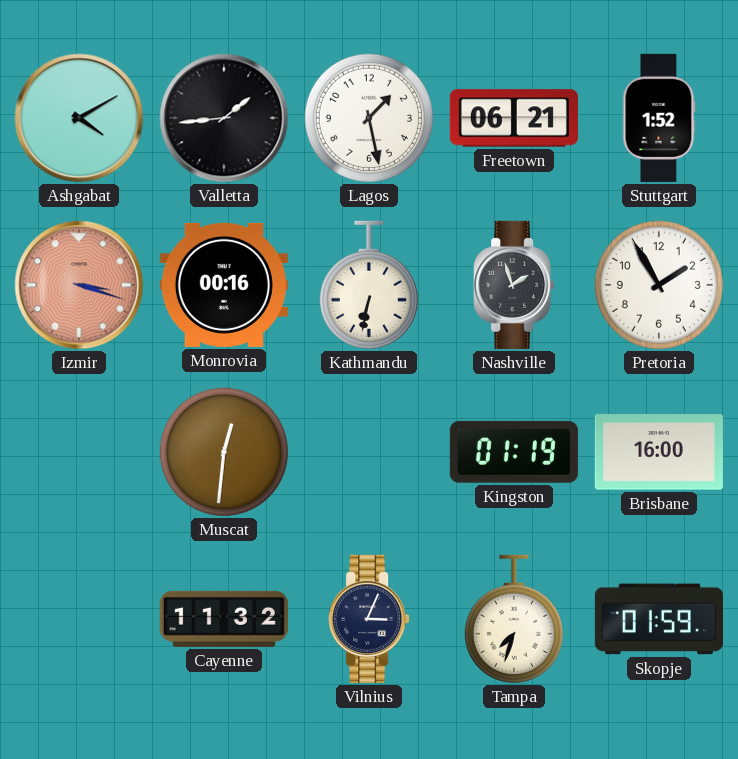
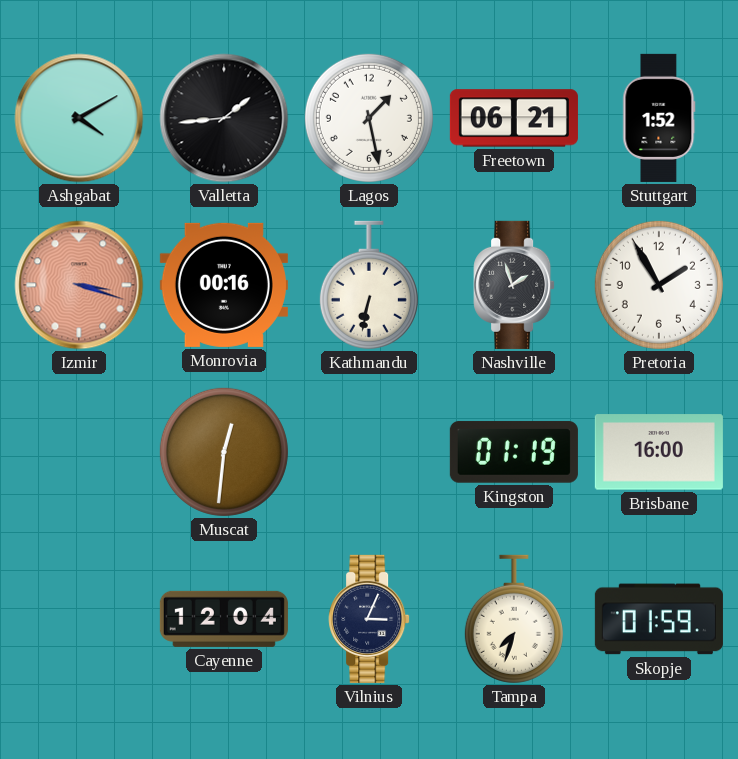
Cayenne: 11:32 -> 12:04
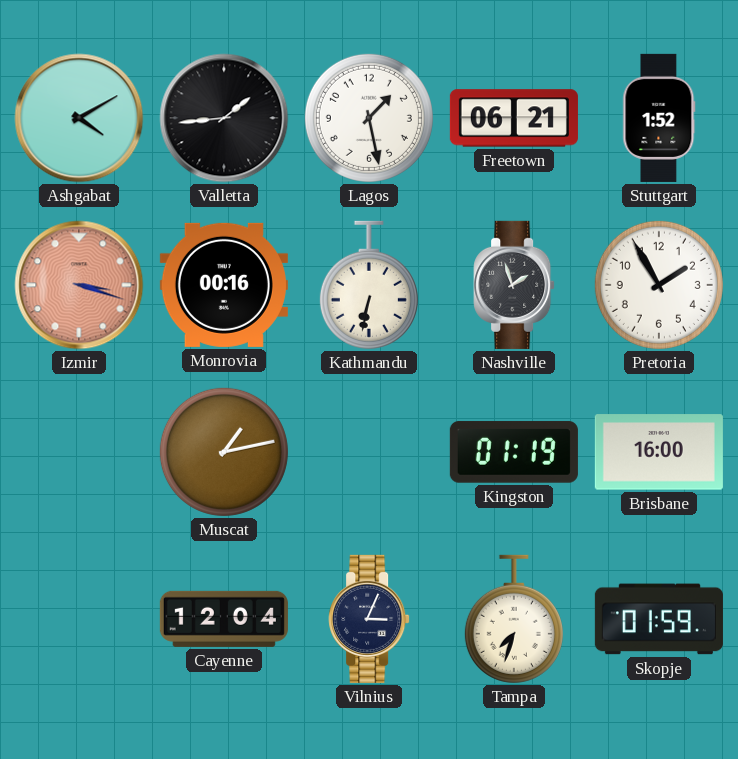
Muscat: 12:31 -> 1:13
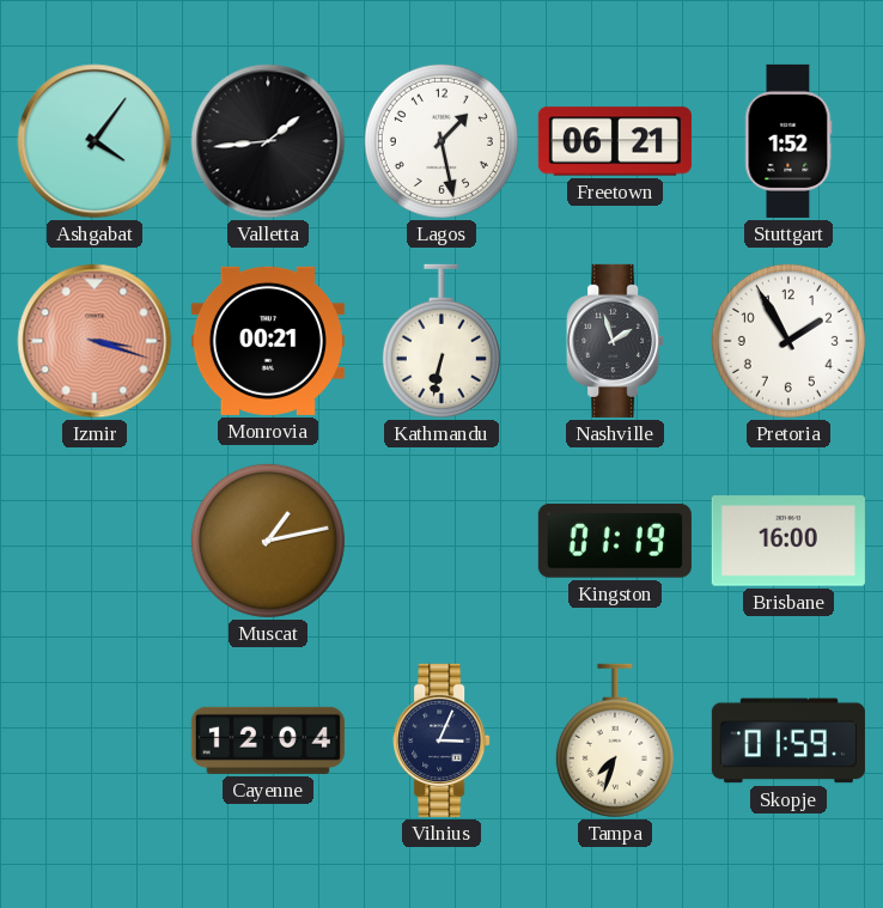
Ashgabat: 4:10 -> 4:06
Monrovia: 00:16 -> 00:21
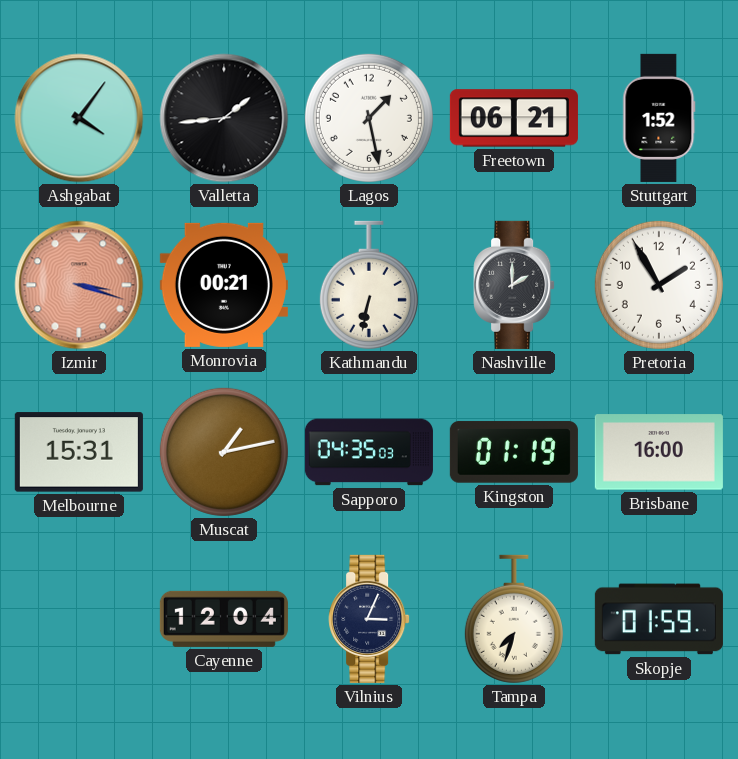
Nashville: 1:57 -> 2:00
Melbourne: none -> 15:31
Sapporo: none -> 04:35
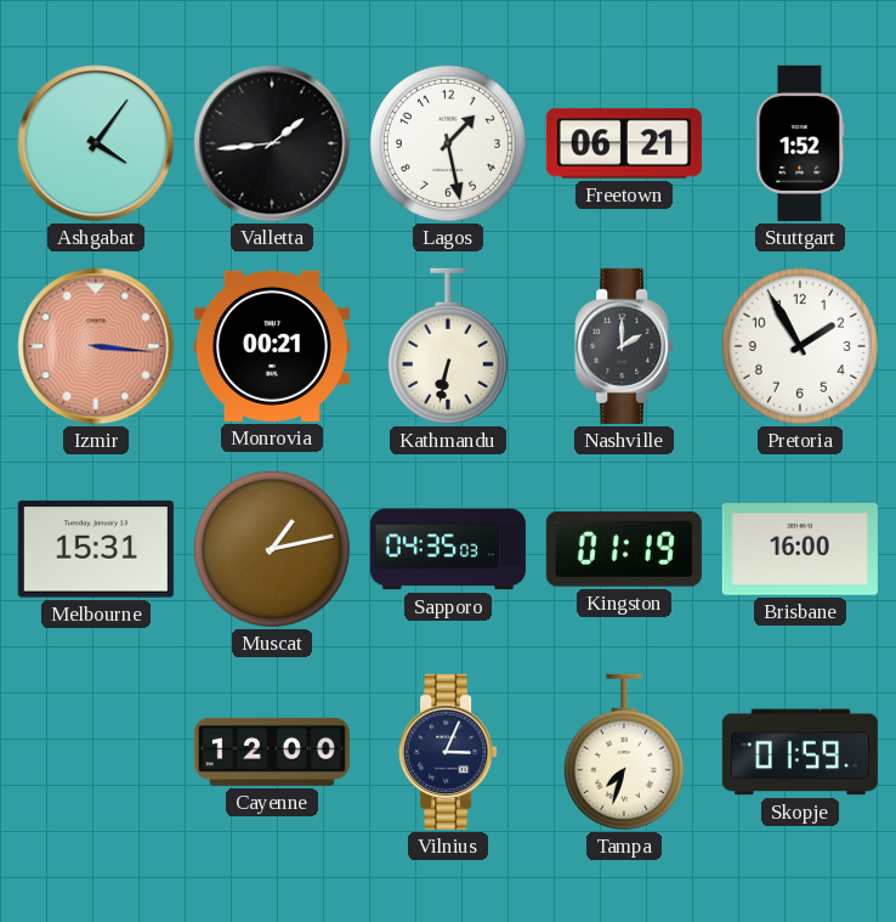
Izmir: 3:18 -> 3:16
Cayenne: 12:04 -> 12:00
